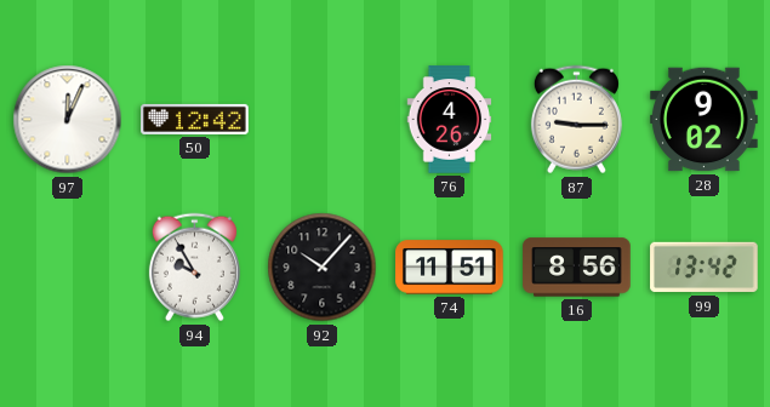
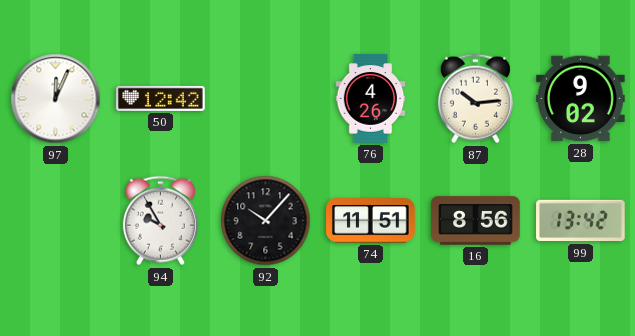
87: 9:15 -> 10:14
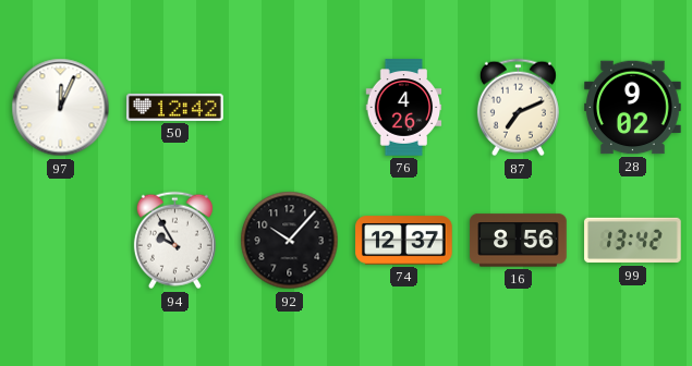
87: 10:14 -> 7:11
74: 11:51 -> 12:37
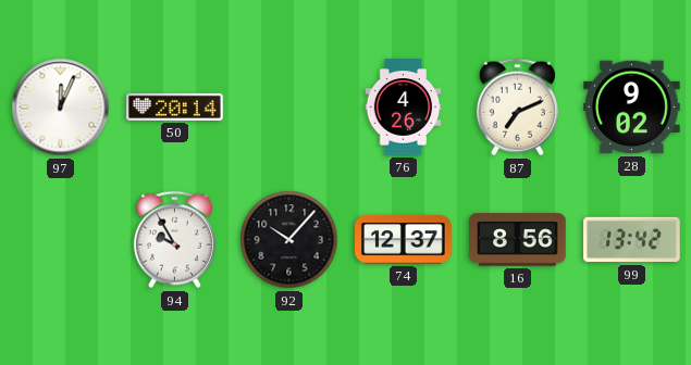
50: 12:42 -> 20:14
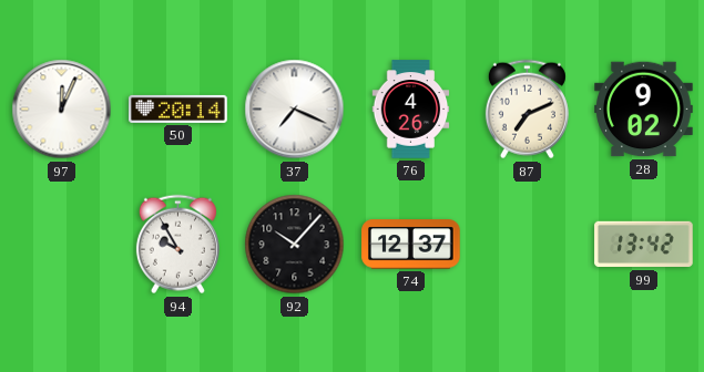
37: none -> 7:19
16: 8:56 -> none
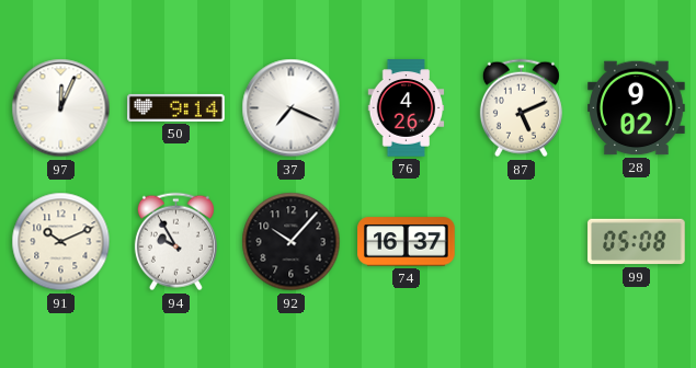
50: 20:14 -> 9:14
87: 7:11 -> 5:11
91: none -> 10:11
74: 12:37 -> 16:37
99: 13:42 -> 05:08
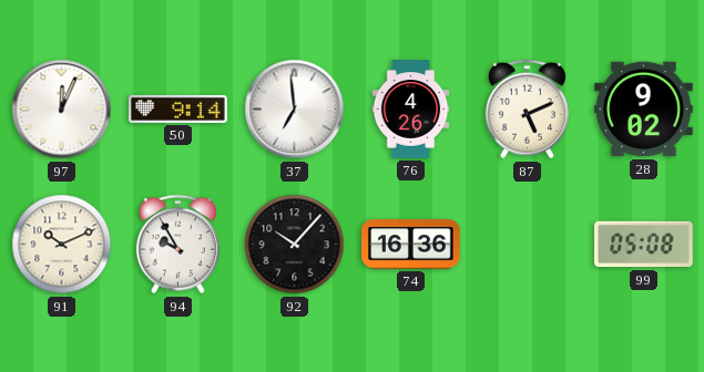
37: 7:19 -> 6:59
74: 16:37 -> 16:36
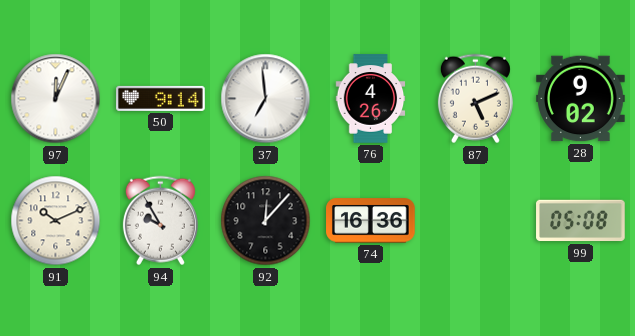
92: 10:07 -> 12:07
